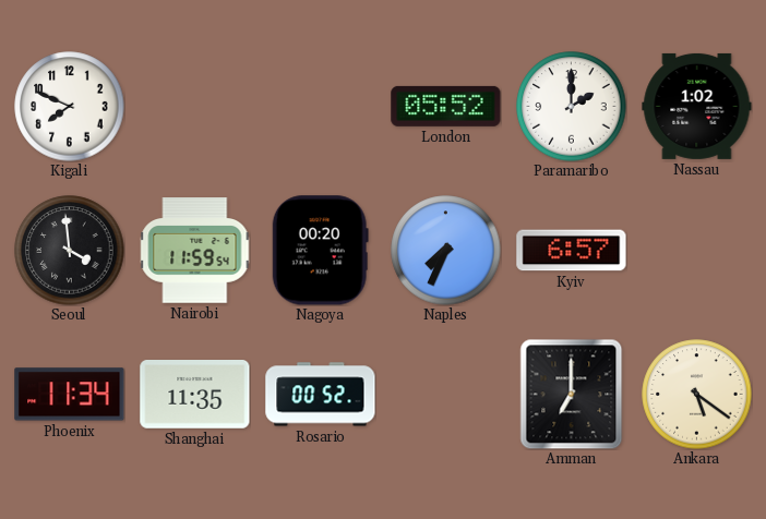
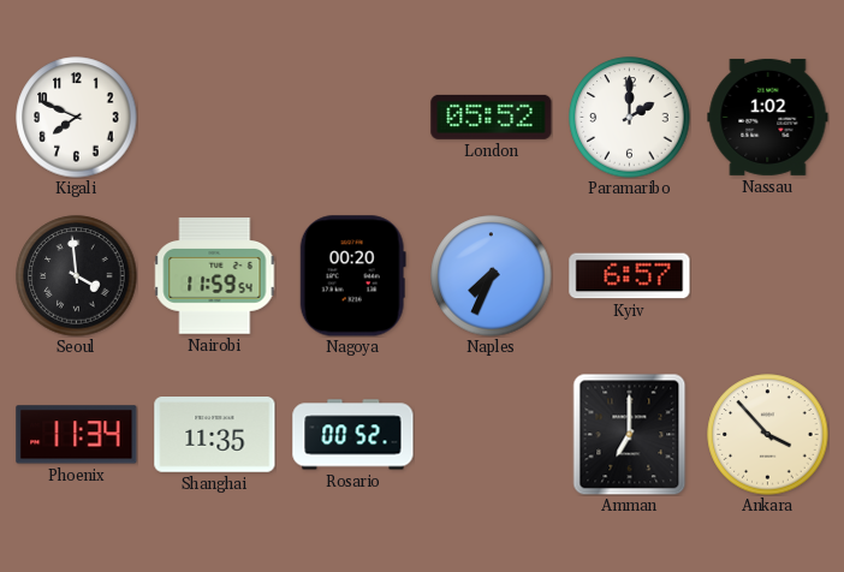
Ankara: 5:21 -> 3:53
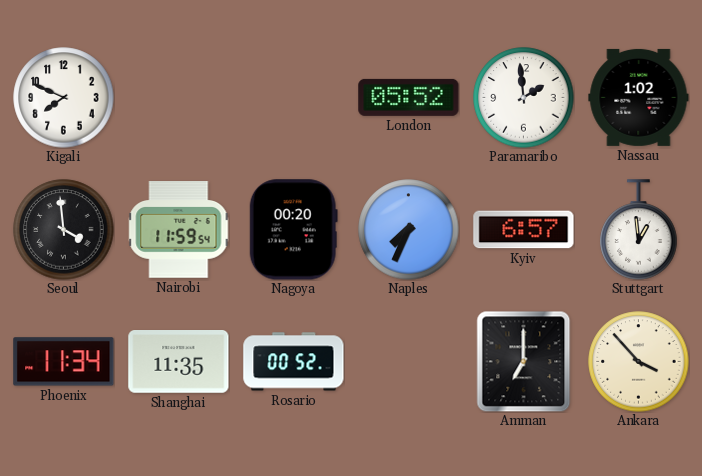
Paramaribo: 2:00 -> 1:59
Stuttgart: none -> 12:59
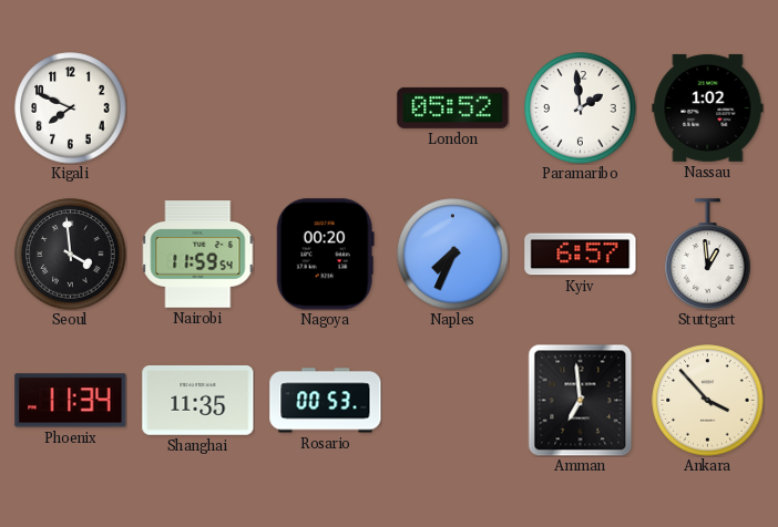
Rosario: 00:52 -> 00:53
Amman: 7:00 -> 6:59
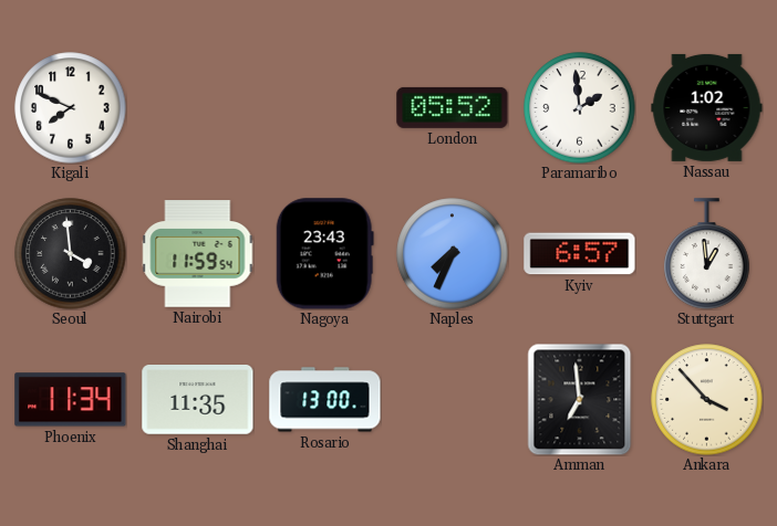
Nagoya: 00:20 -> 23:43
Rosario: 00:53 -> 13:00
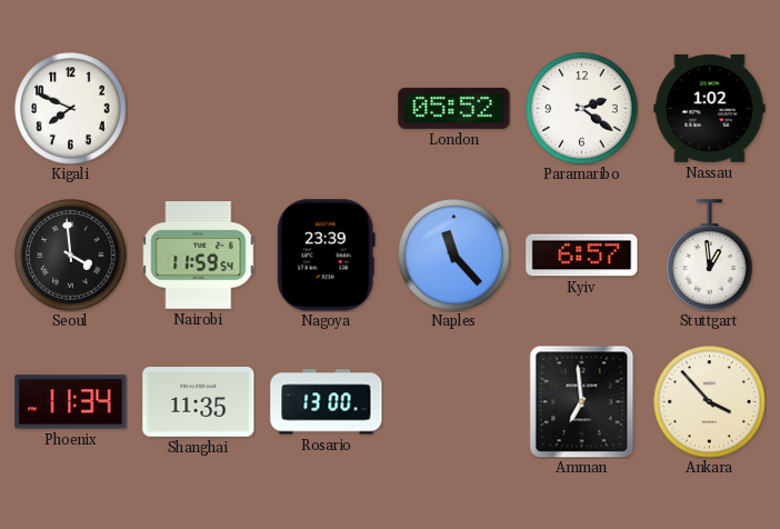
Paramaribo: 1:59 -> 2:21
Nagoya: 23:43 -> 23:39
Naples: 7:34 -> 11:23
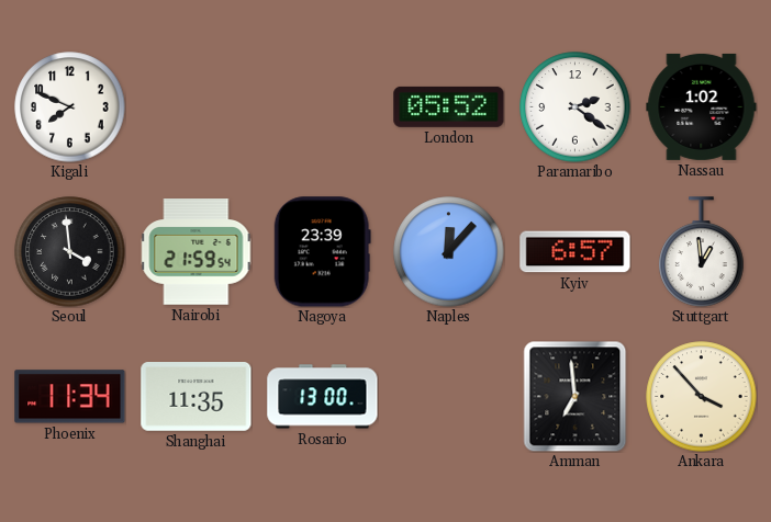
Nairobi: 11:59 -> 21:59
Naples: 11:23 -> 12:07
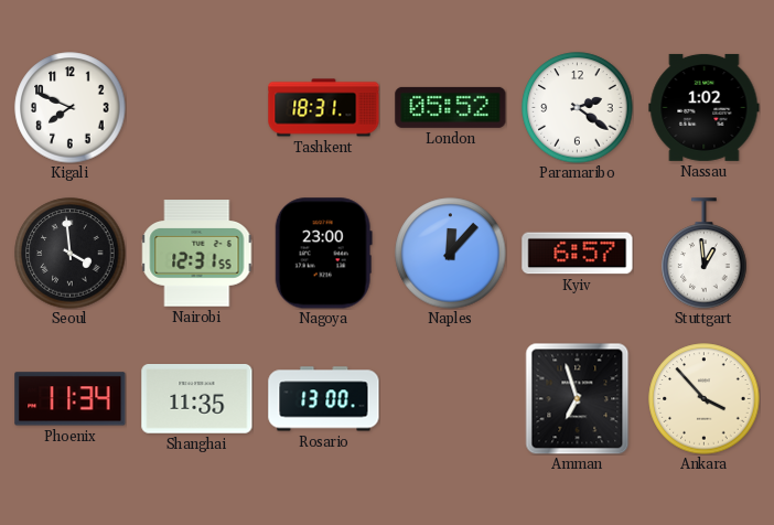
Tashkent: none -> 18:31
Nairobi: 21:59 -> 12:31
Nagoya: 23:39 -> 23:00
Amman: 6:59 -> 6:57
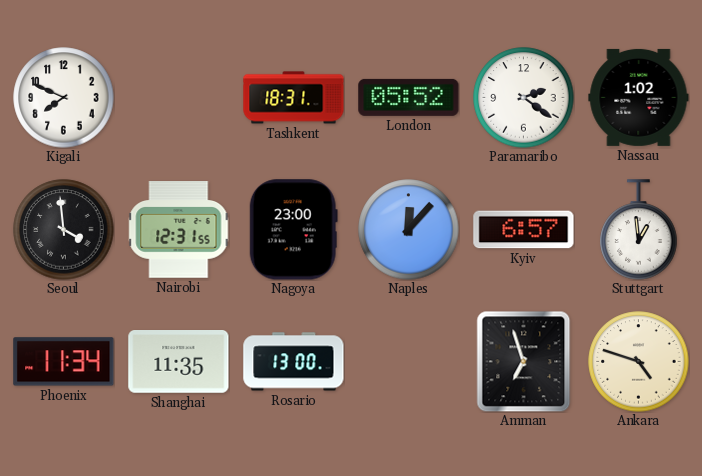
Ankara: 3:53 -> 4:48
